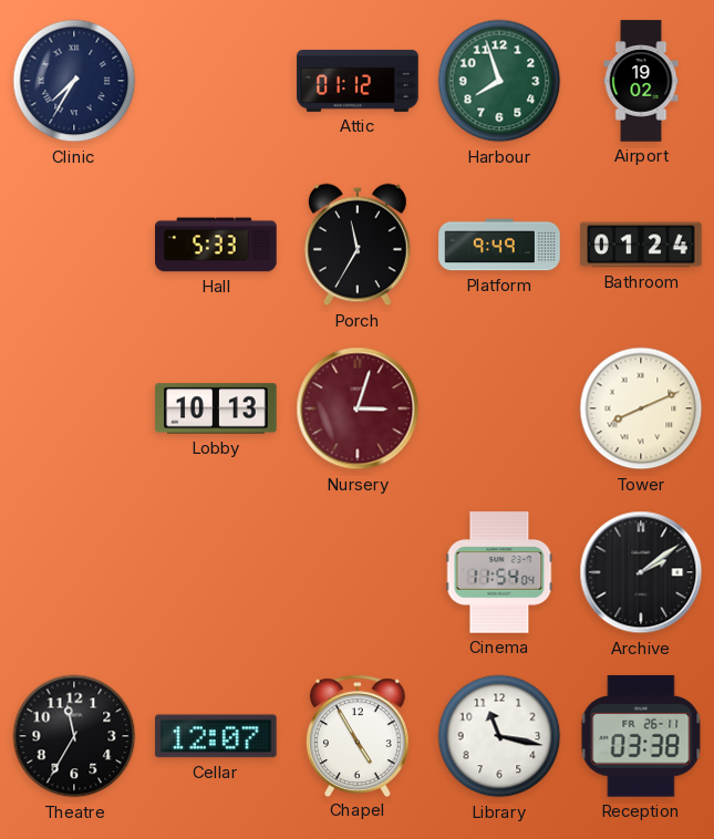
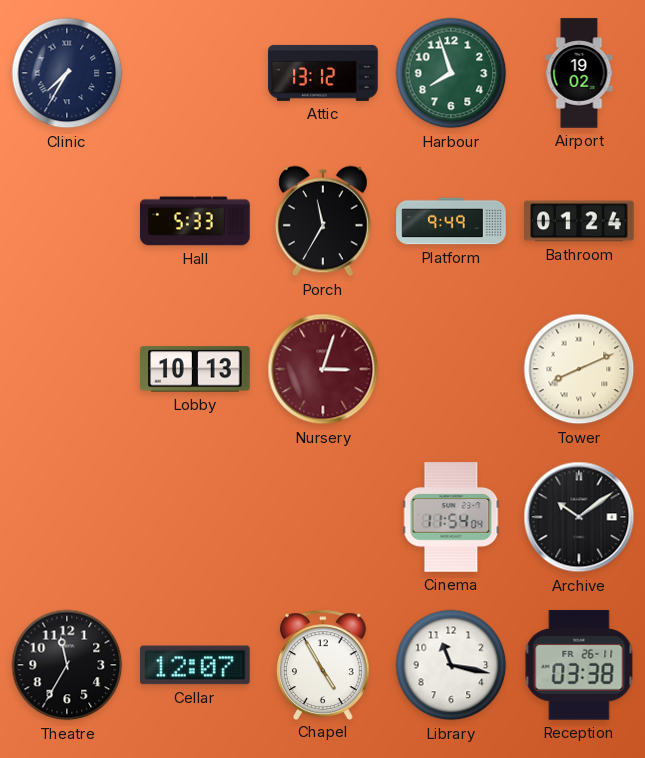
Attic: 01:12 -> 13:12
Archive: 2:09 -> 10:09
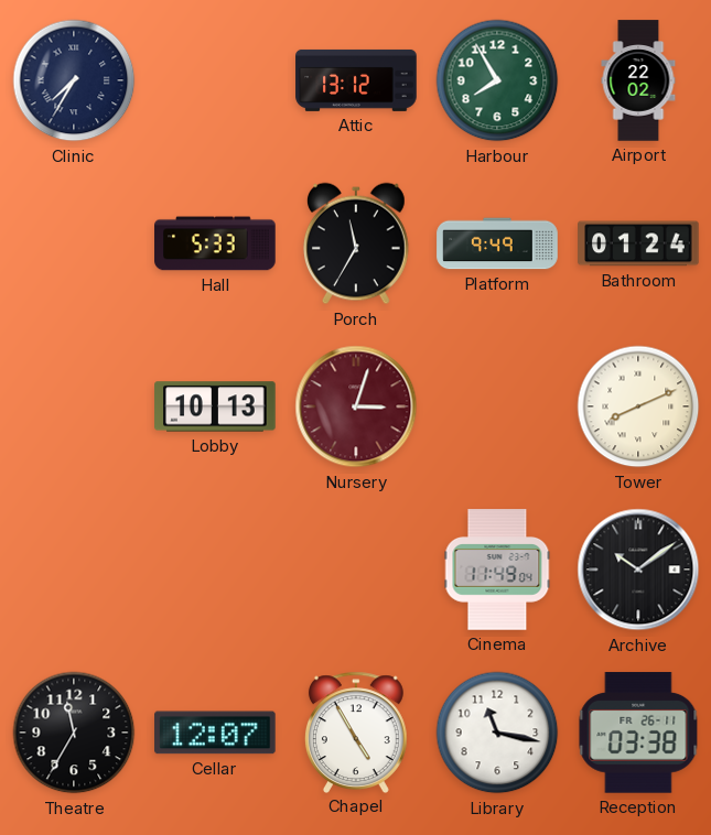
Harbour: 7:57 -> 7:55
Airport: 19:02 -> 22:02
Cinema: 11:54 -> 11:49
